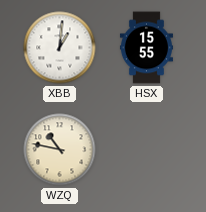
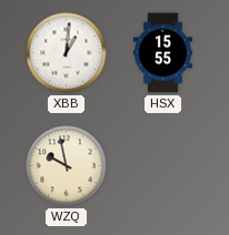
WZQ: 10:47 -> 9:58
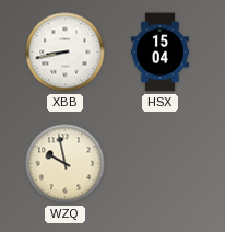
XBB: 1:01 -> 8:43
HSX: 15:55 -> 15:04
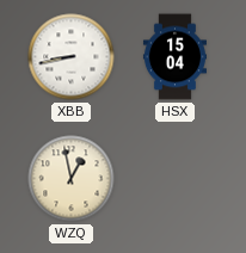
WZQ: 9:58 -> 12:58
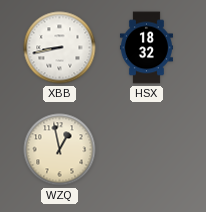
HSX: 15:04 -> 18:32
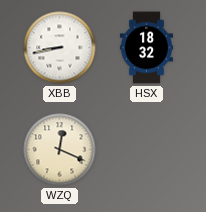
WZQ: 12:58 -> 12:19
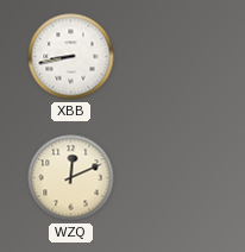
HSX: 18:32 -> none
WZQ: 12:19 -> 12:11
